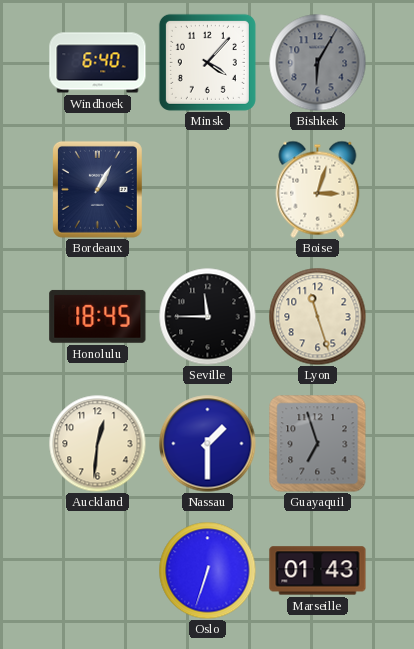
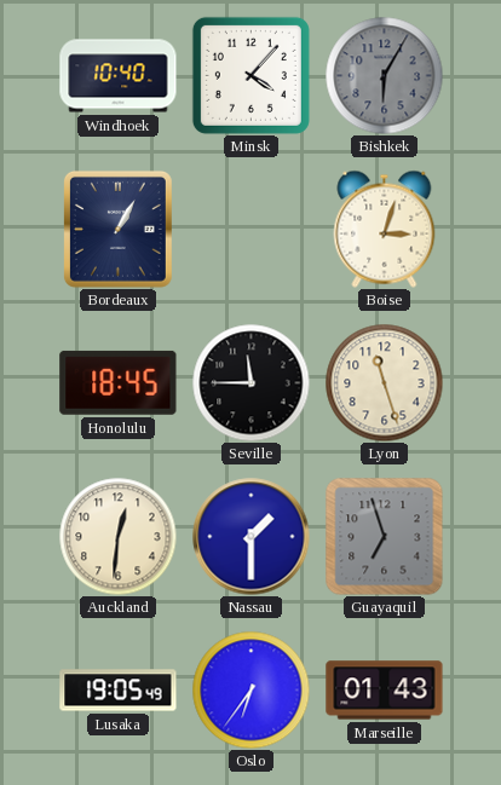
Windhoek: 6:40 -> 10:40
Lusaka: none -> 19:05
Oslo: 6:33 -> 6:36
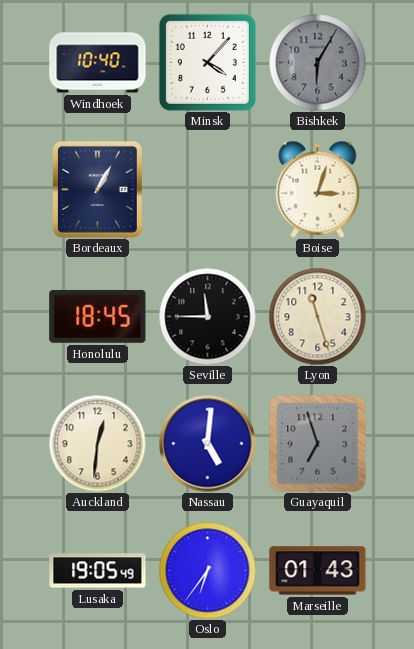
Nassau: 1:30 -> 5:01
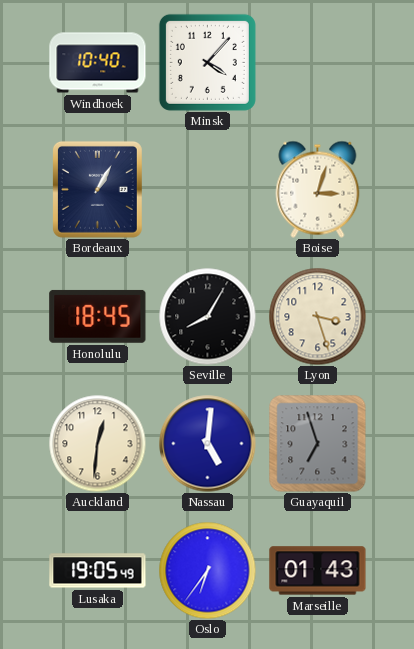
Bishkek: 6:05 -> none
Seville: 11:45 -> 8:05
Lyon: 11:27 -> 3:27
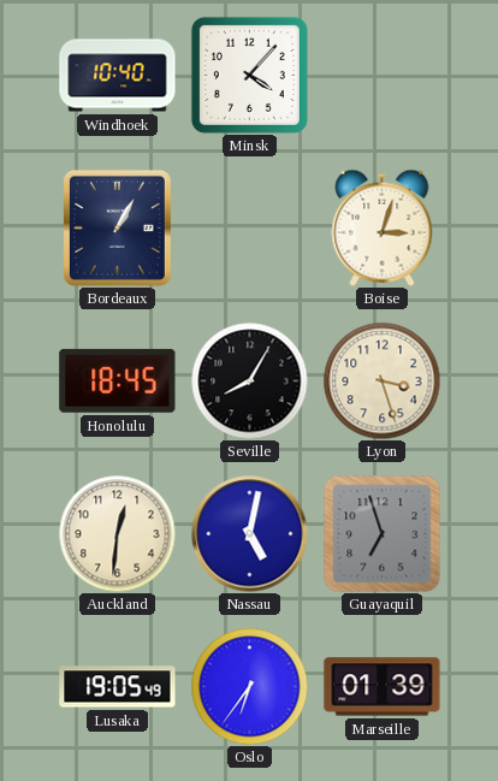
Nassau: 5:01 -> 5:02
Marseille: 01:43 -> 01:39
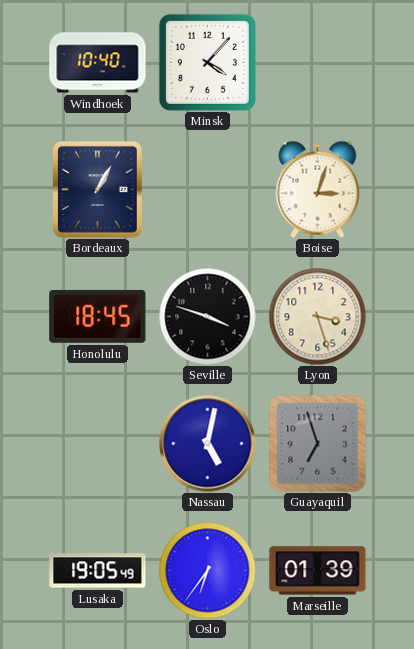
Seville: 8:05 -> 3:48
Auckland: 12:31 -> none
